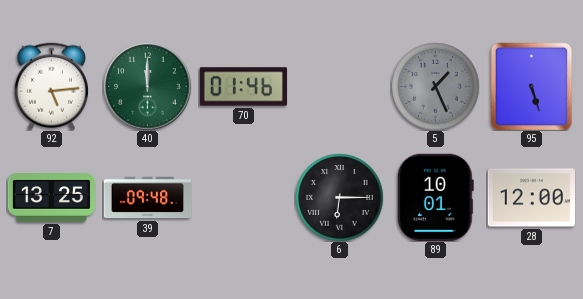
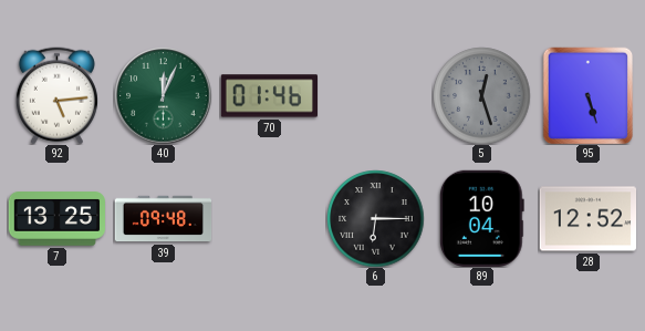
40: 12:00 -> 12:04
5: 1:26 -> 12:27
89: 10:01 -> 10:04
28: 12:00 -> 12:52
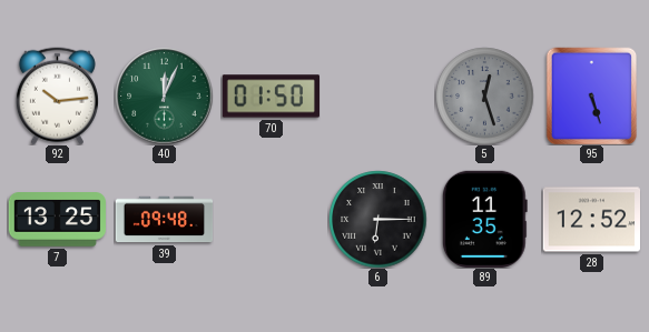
92: 5:14 -> 10:14
70: 01:46 -> 01:50
89: 10:04 -> 11:35
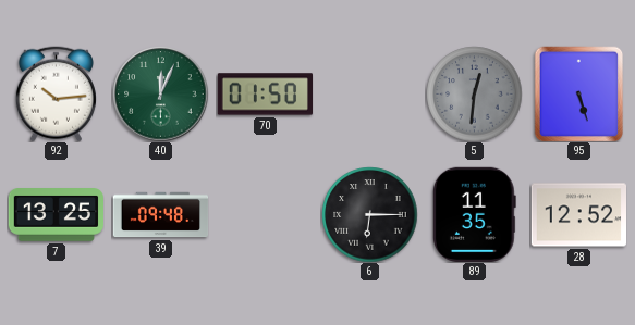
5: 12:27 -> 12:31
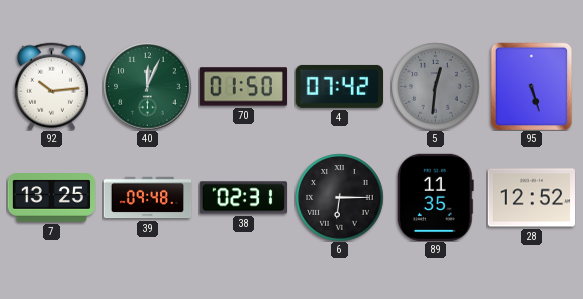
4: none -> 07:42
38: none -> 02:31
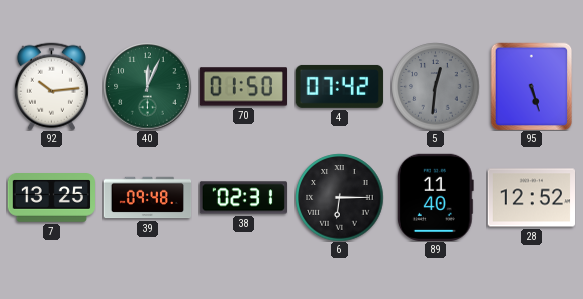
89: 11:35 -> 11:40
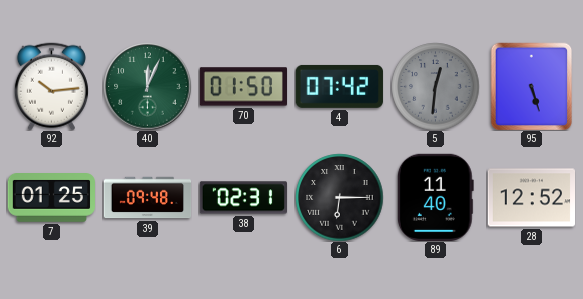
7: 13:25 -> 01:25
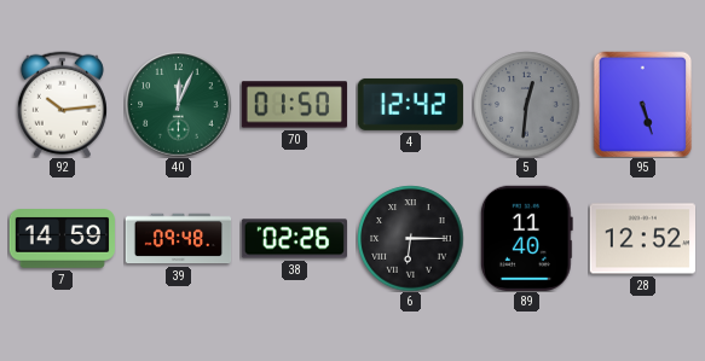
4: 07:42 -> 12:42
7: 01:25 -> 14:59
38: 02:31 -> 02:26
